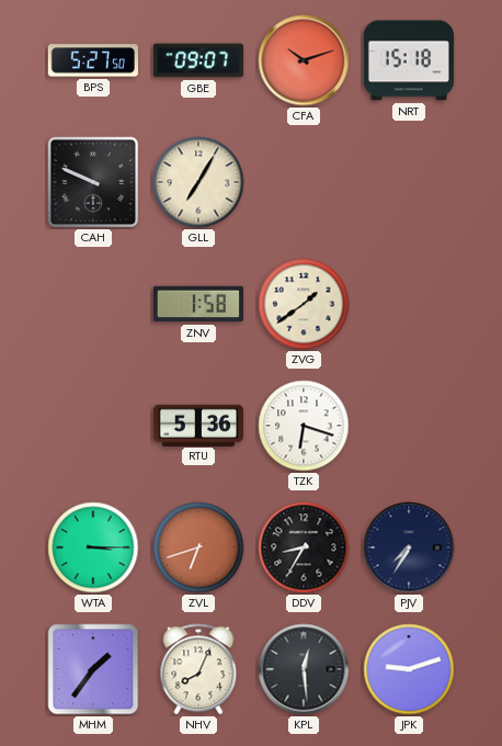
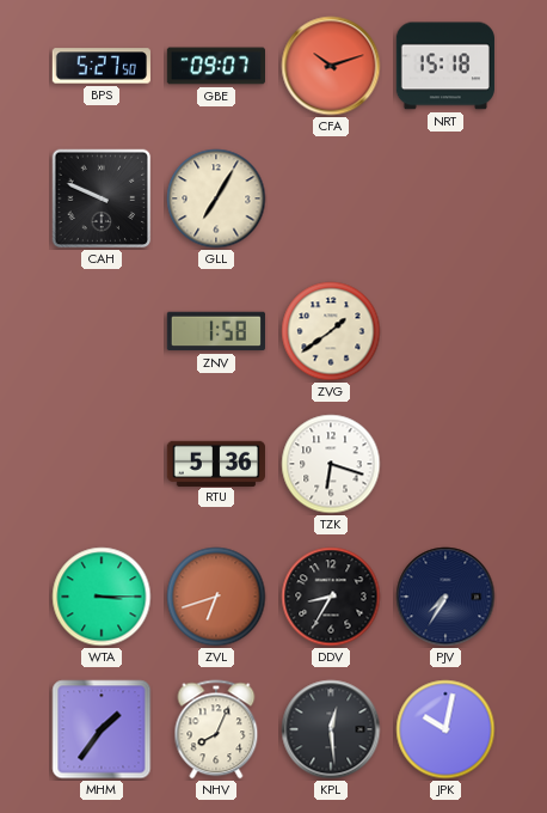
JPK: 9:12 -> 10:02
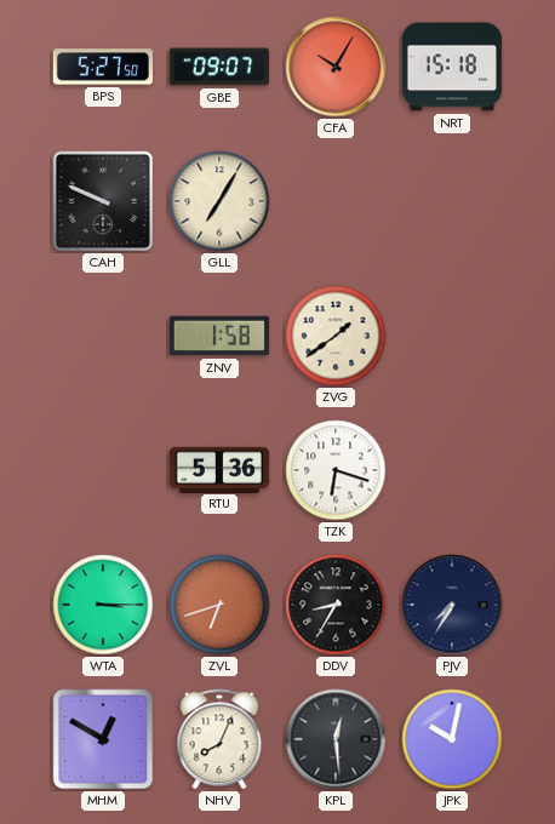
CFA: 10:12 -> 10:05
MHM: 1:36 -> 12:50
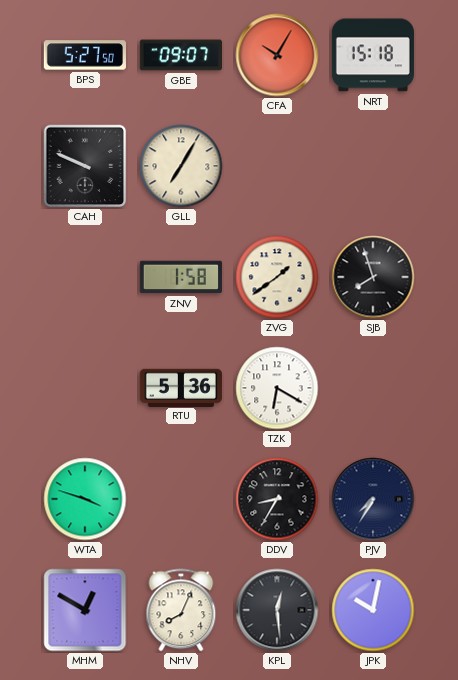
SJB: none -> 7:57
TZK: 6:18 -> 6:20
WTA: 3:15 -> 3:48
ZVL: 6:42 -> none
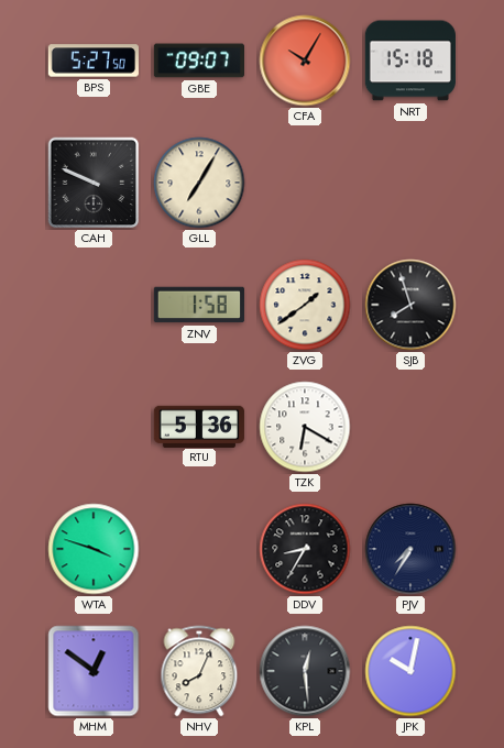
MHM: 12:50 -> 12:51
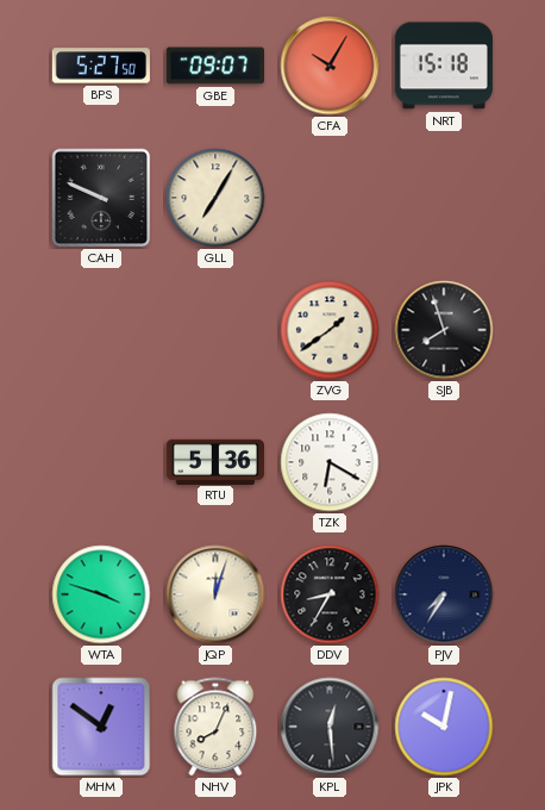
ZNV: 1:58 -> none
JQP: none -> 12:03
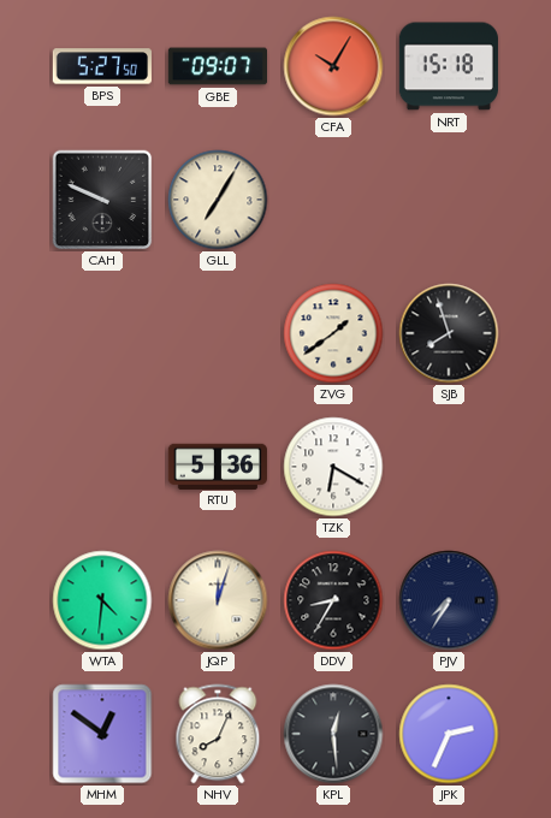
WTA: 3:48 -> 4:31
JPK: 10:02 -> 2:34
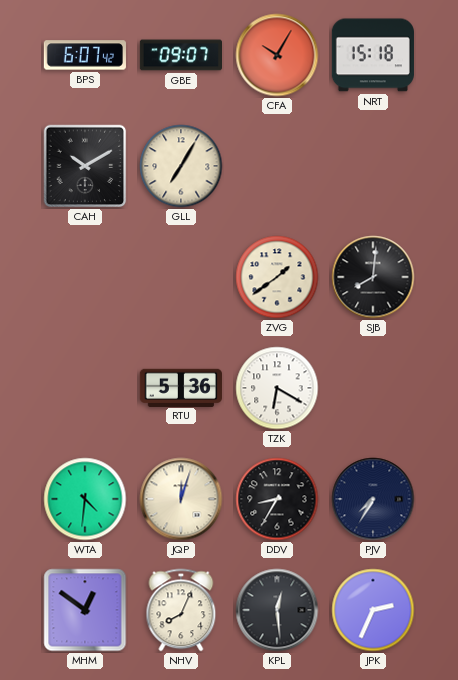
BPS: 5:27 -> 6:07
CAH: 9:49 -> 10:10
SJB: 7:57 -> 8:01
